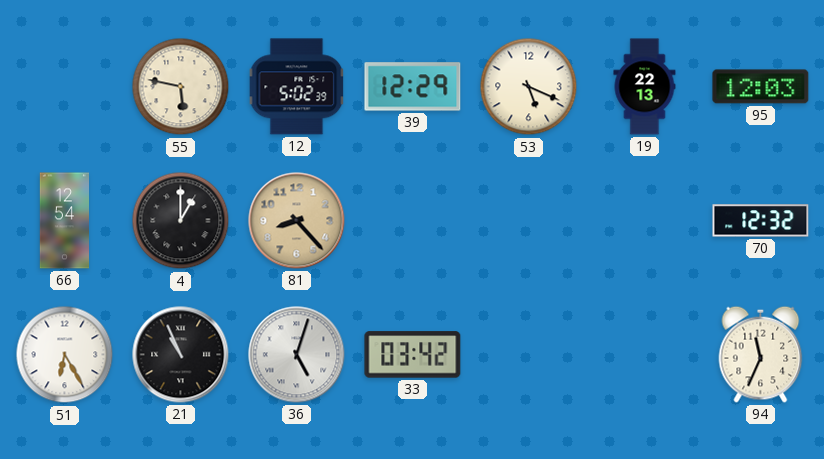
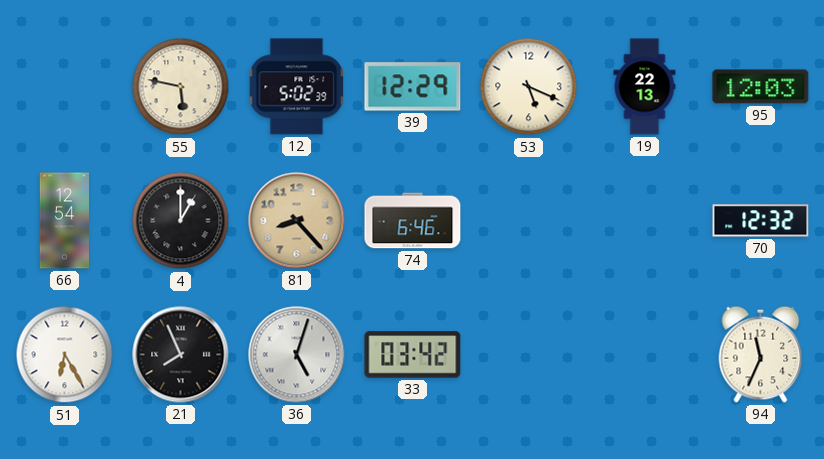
74: none -> 6:46
21: 10:56 -> 7:56
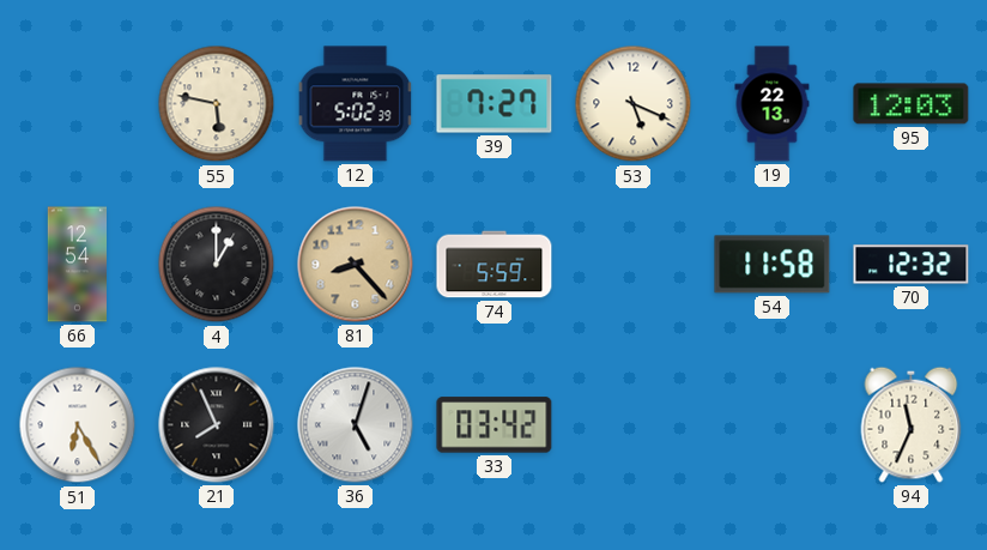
39: 12:29 -> 7:27
74: 6:46 -> 5:59
54: none -> 11:58
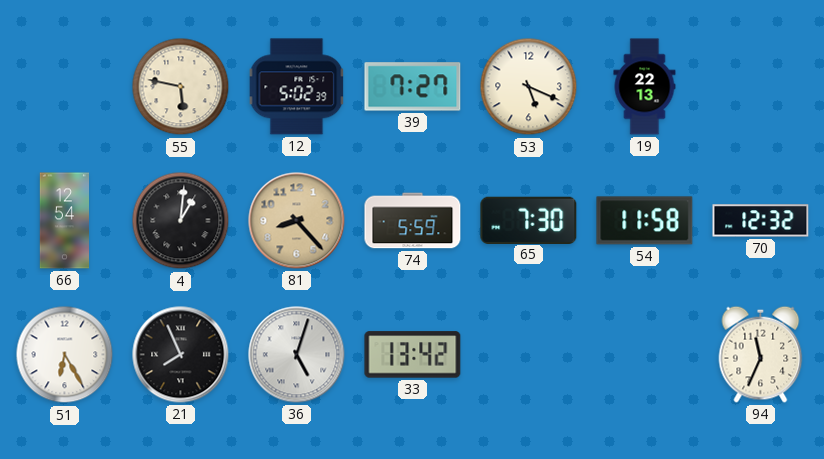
95: 12:03 -> none
4: 1:00 -> 1:01
65: none -> 7:30
33: 03:42 -> 13:42
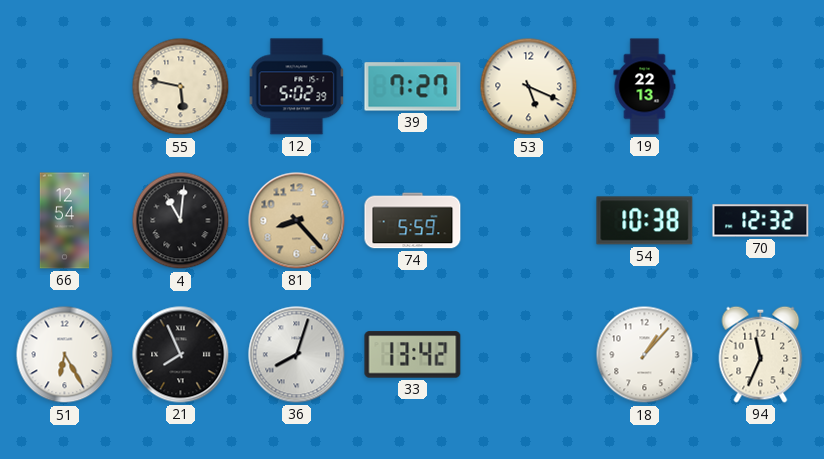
4: 1:01 -> 11:01
65: 7:30 -> none
54: 11:58 -> 10:38
36: 5:03 -> 8:03
18: none -> 1:07
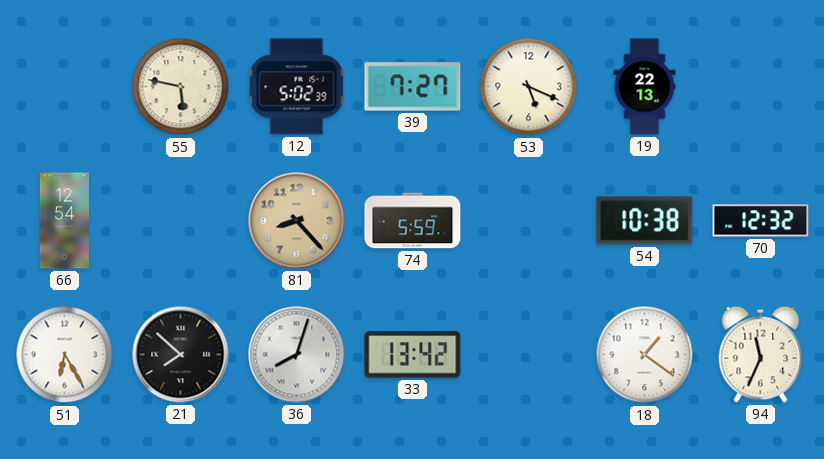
4: 11:01 -> none
21: 7:56 -> 7:52
18: 1:07 -> 1:21
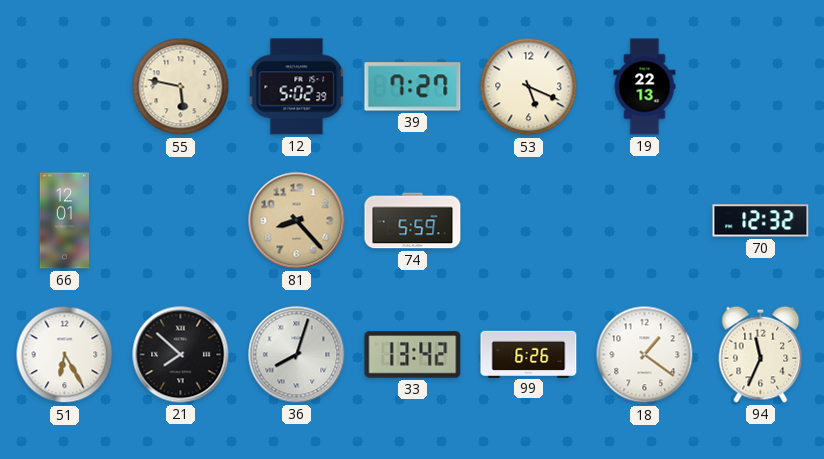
66: 12:54 -> 12:01
54: 10:38 -> none
99: none -> 6:26
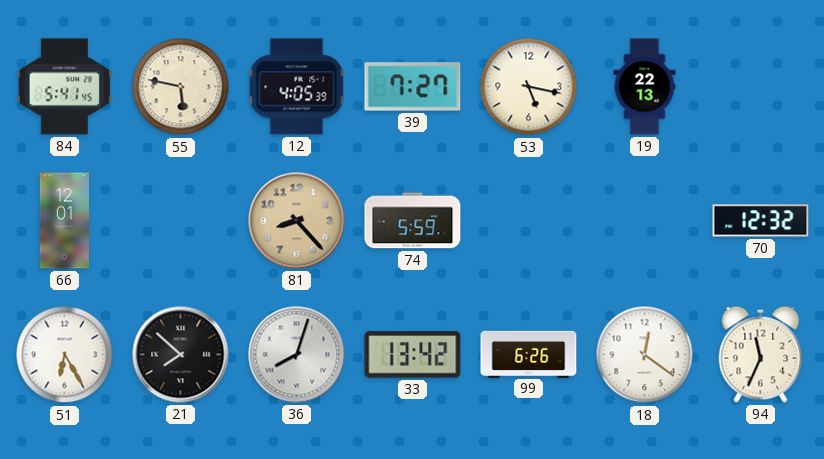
84: none -> 5:41
12: 5:02 -> 4:05
53: 5:19 -> 5:17
18: 1:21 -> 12:21
